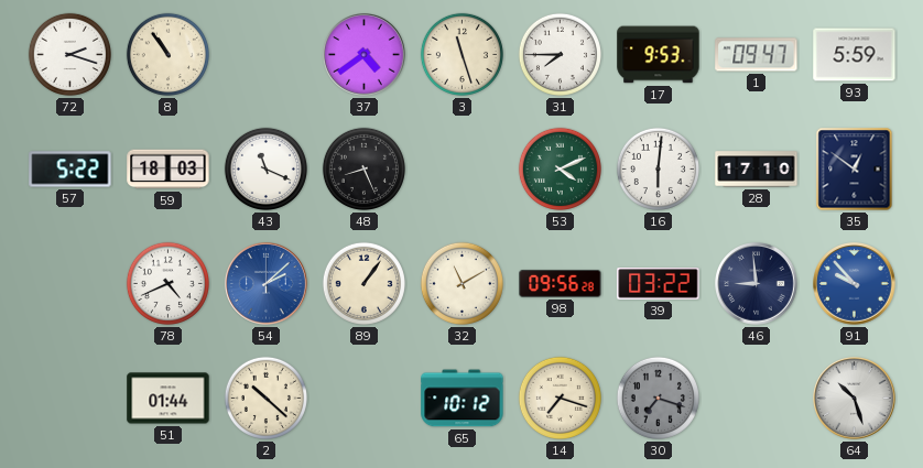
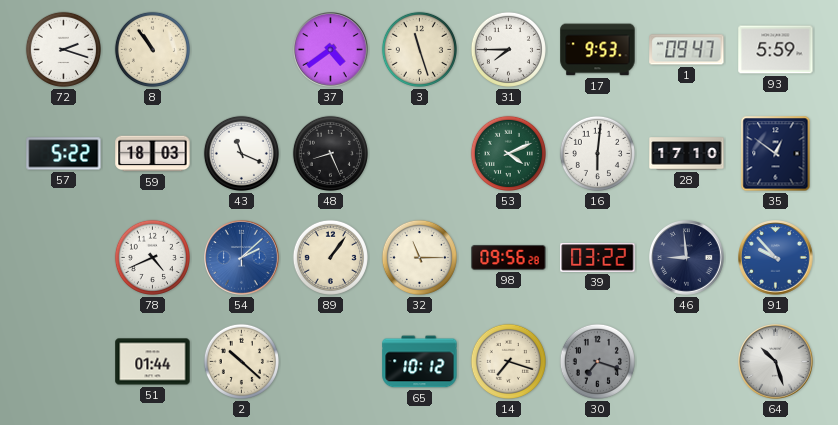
32: 11:10 -> 11:15
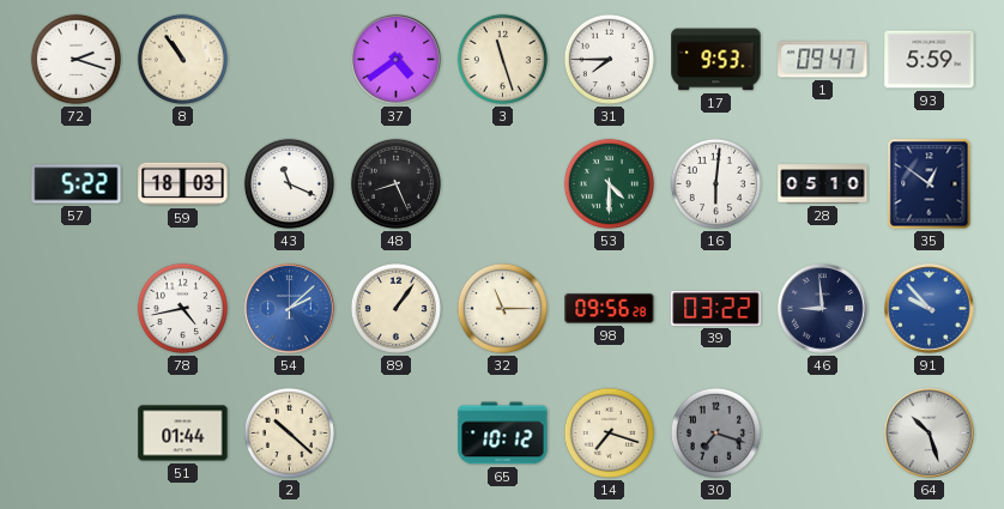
53: 4:11 -> 4:30
28: 17:10 -> 05:10
78: 4:41 -> 4:43
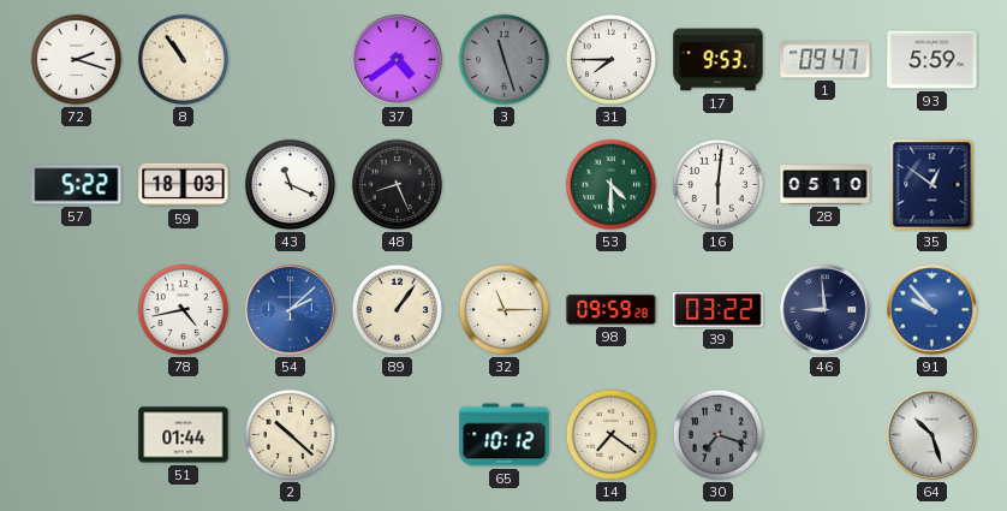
3 dial: cream -> grey
98: 09:56 -> 09:59
14: 7:18 -> 7:21
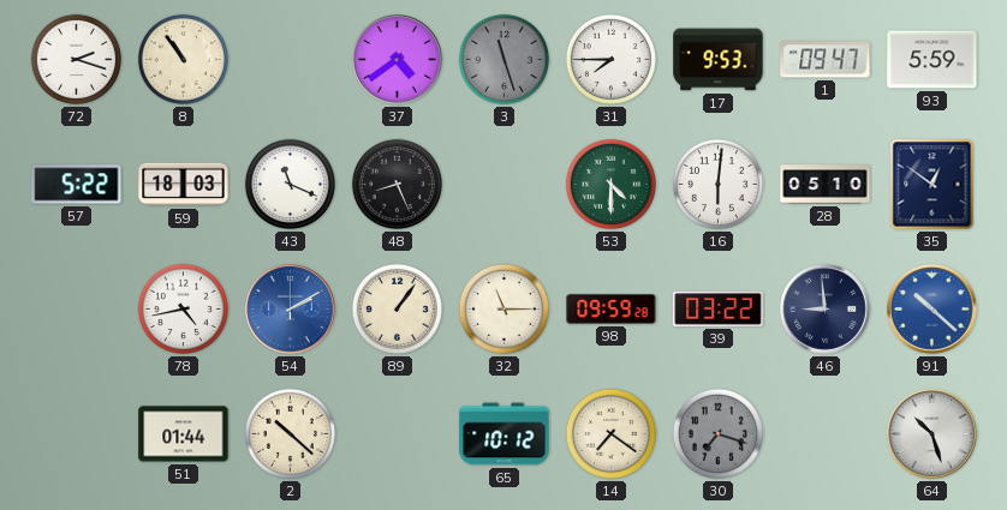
54: 2:08 -> 2:10
91: 9:53 -> 10:22
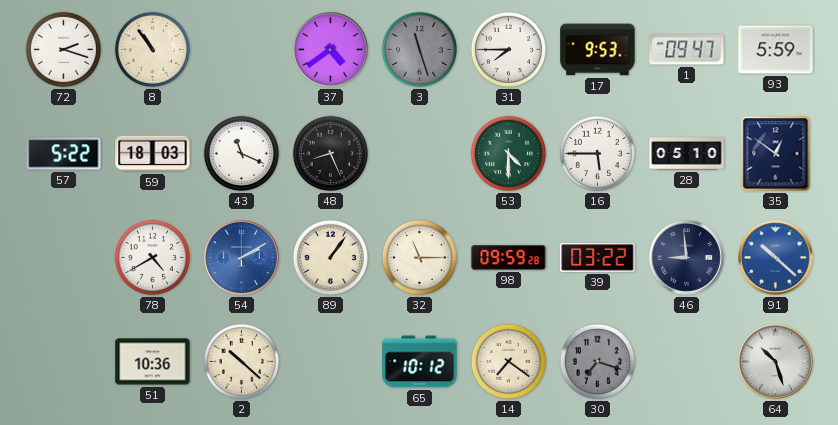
16: 6:01 -> 5:45
78: 4:43 -> 4:40
51: 01:44 -> 10:36
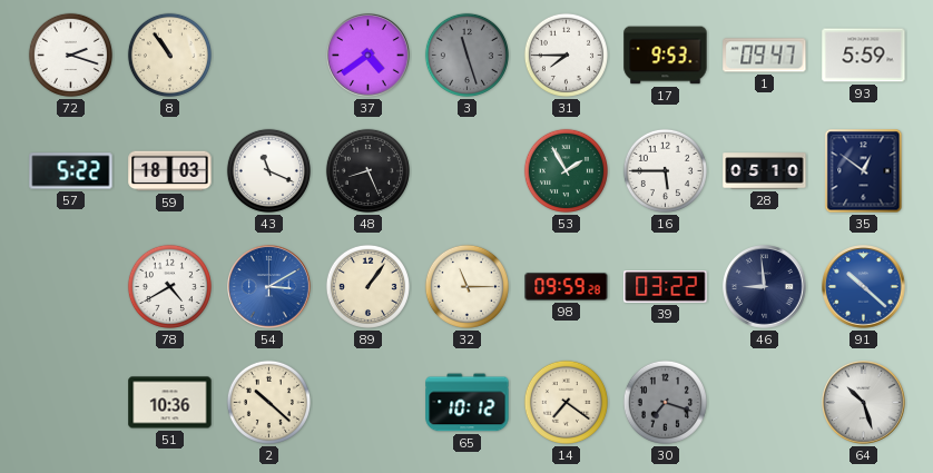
53: 4:30 -> 1:55
54: 2:10 -> 3:10
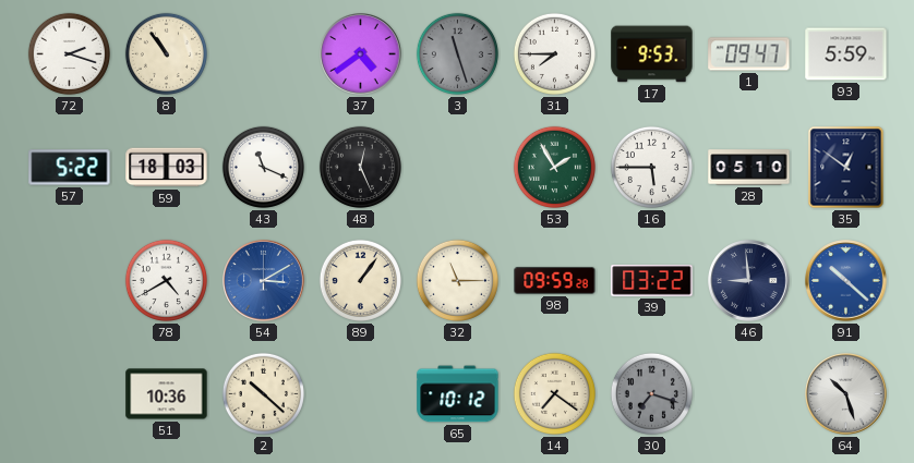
48: 8:26 -> 12:26
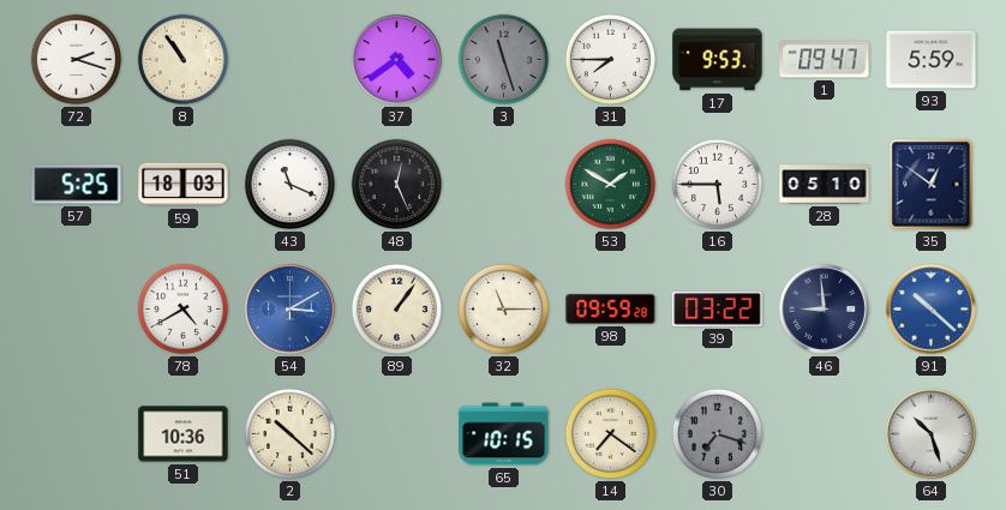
57: 5:22 -> 5:25
53: 1:55 -> 1:50
65: 10:12 -> 10:15
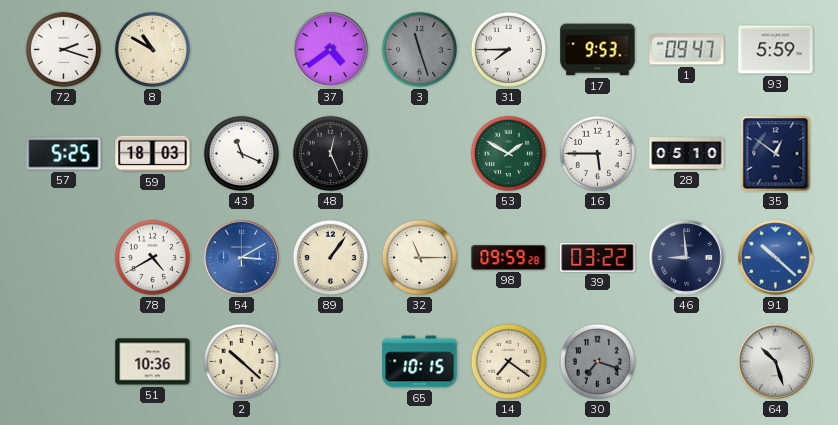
8: 10:54 -> 10:50
